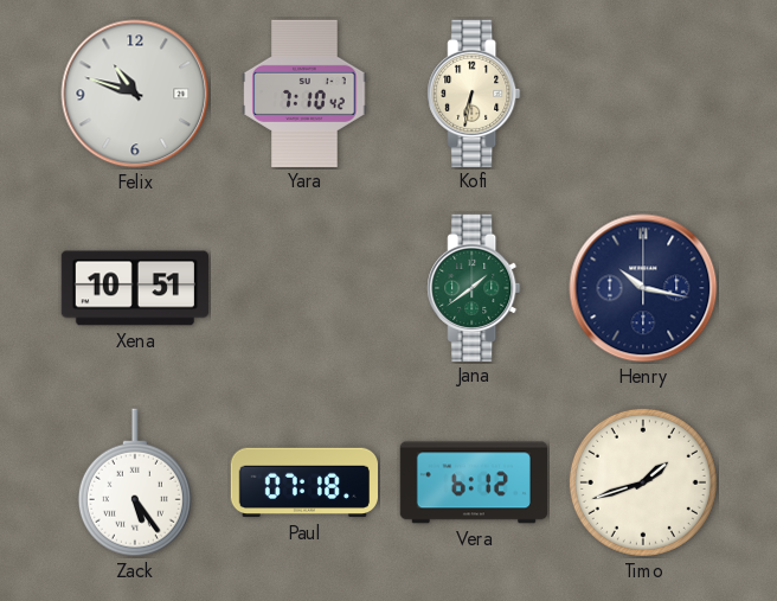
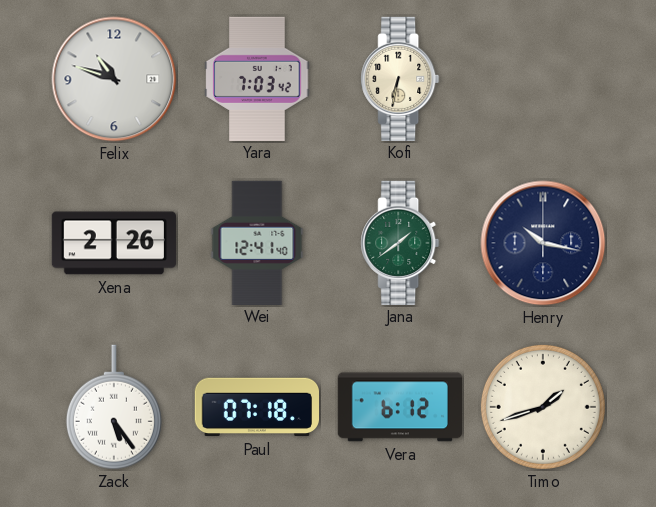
Yara: 7:10 -> 7:03
Xena: 10:51 -> 2:26
Wei: none -> 12:41
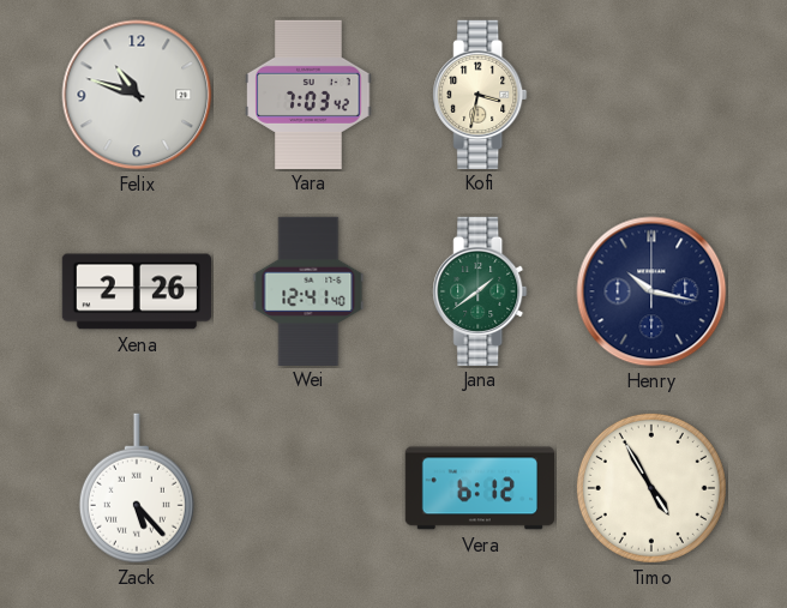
Kofi: 6:32 -> 3:32
Zack: 5:24 -> 5:23
Paul: 07:18 -> none
Timo: 1:42 -> 4:55
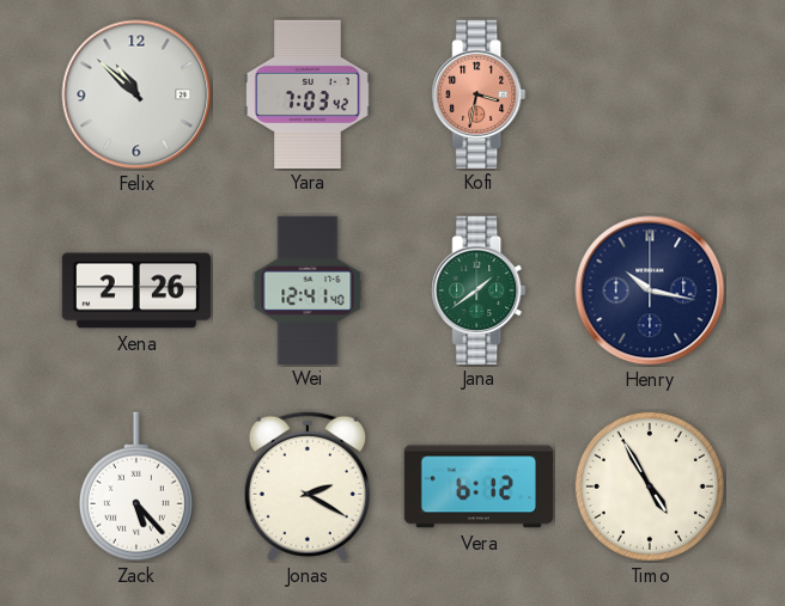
Felix: 10:48 -> 10:52
Kofi dial: cream -> salmon
Jonas: none -> 2:20
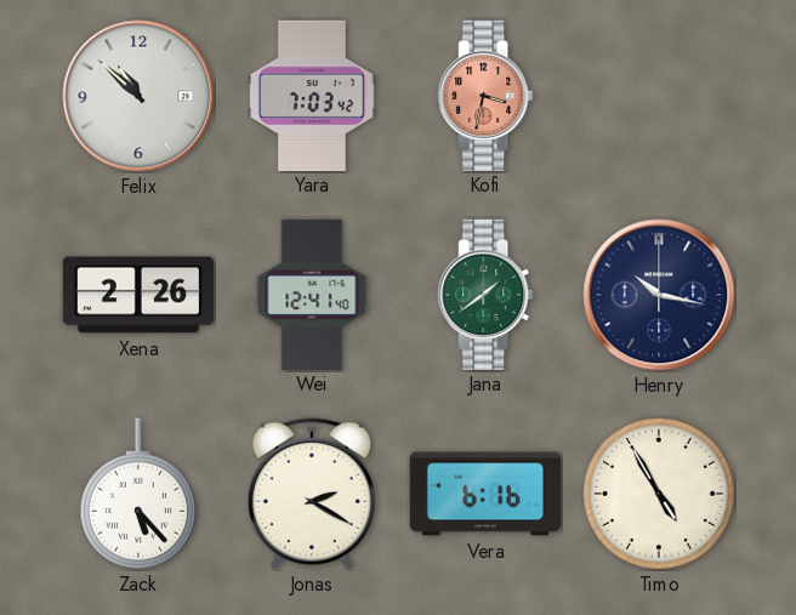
Vera: 6:12 -> 6:16
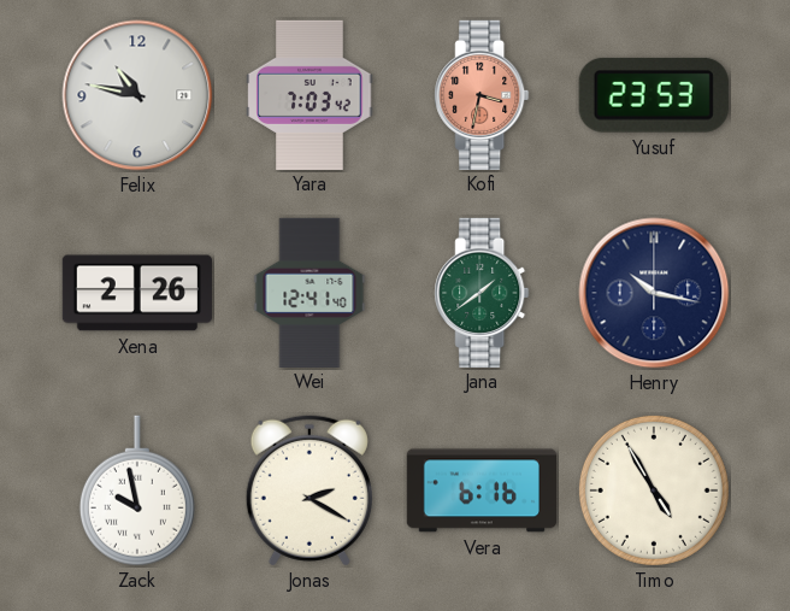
Felix: 10:52 -> 10:47
Yusuf: none -> 23:53
Zack: 5:23 -> 9:58
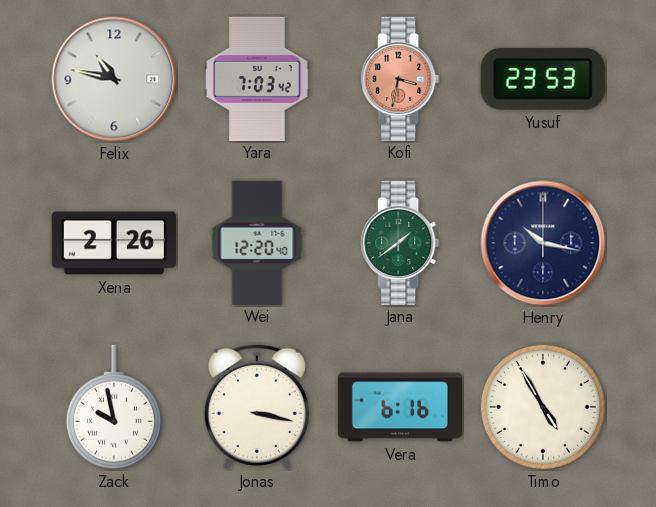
Wei: 12:41 -> 12:20
Jonas: 2:20 -> 3:17
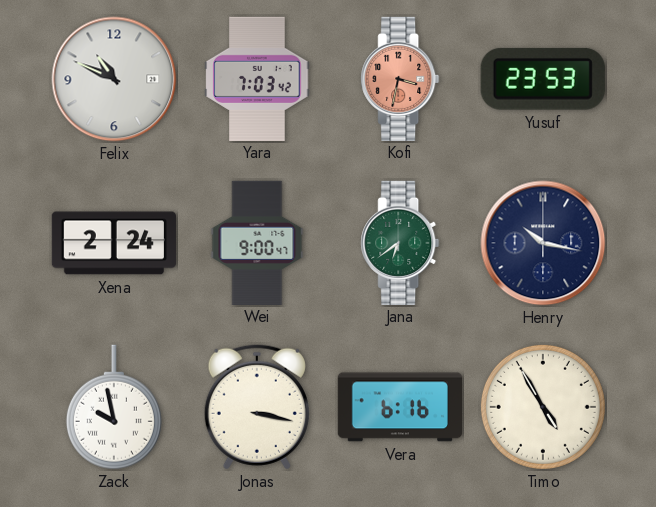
Felix: 10:47 -> 10:49
Xena: 2:26 -> 2:24
Wei: 12:20 -> 9:00
Jana: 1:39 -> 6:39
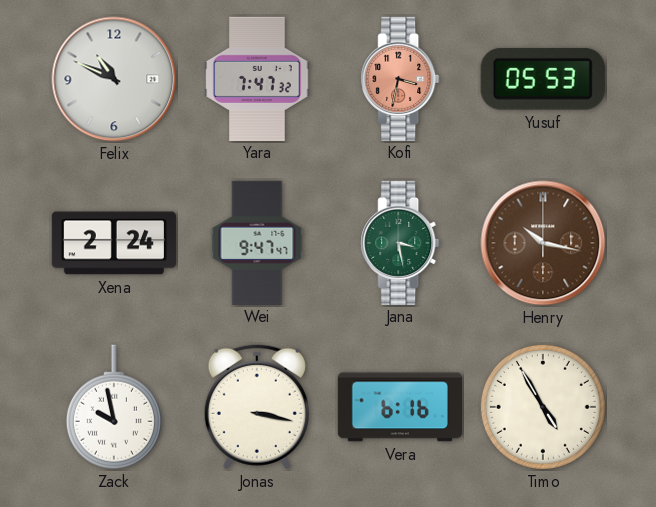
Yara: 7:03 -> 7:47
Yusuf: 23:53 -> 05:53
Wei: 9:00 -> 9:47
Jana: 6:39 -> 3:28
Henry dial: navy -> brown
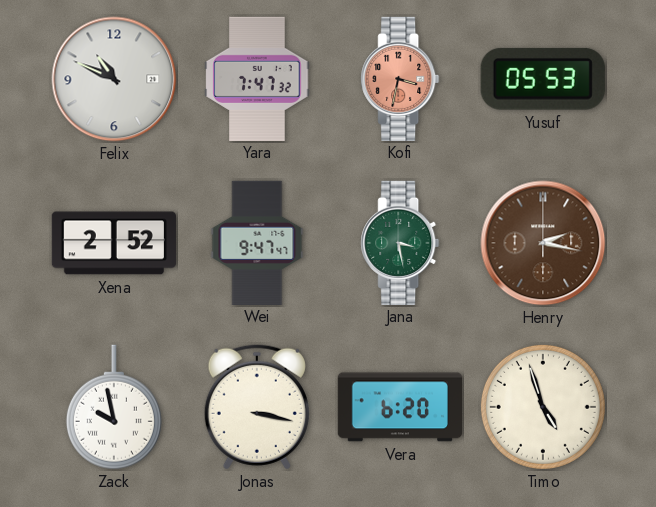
Xena: 2:24 -> 2:52
Henry: 10:17 -> 2:17
Vera: 6:16 -> 6:20
Timo: 4:55 -> 4:57
